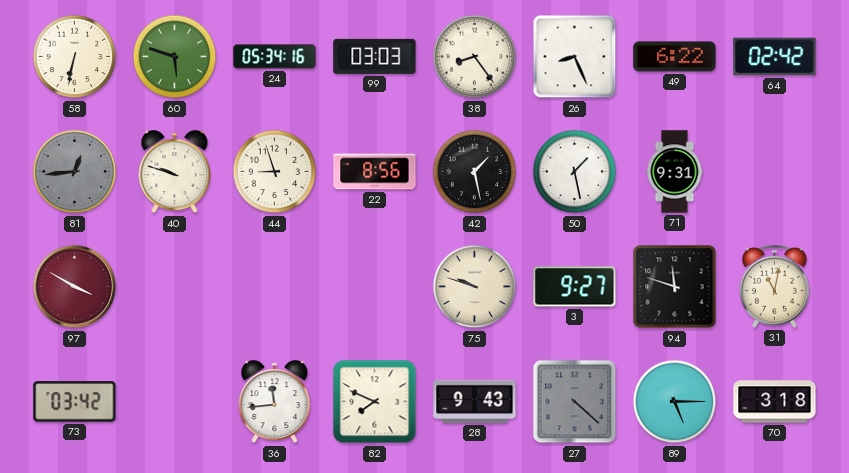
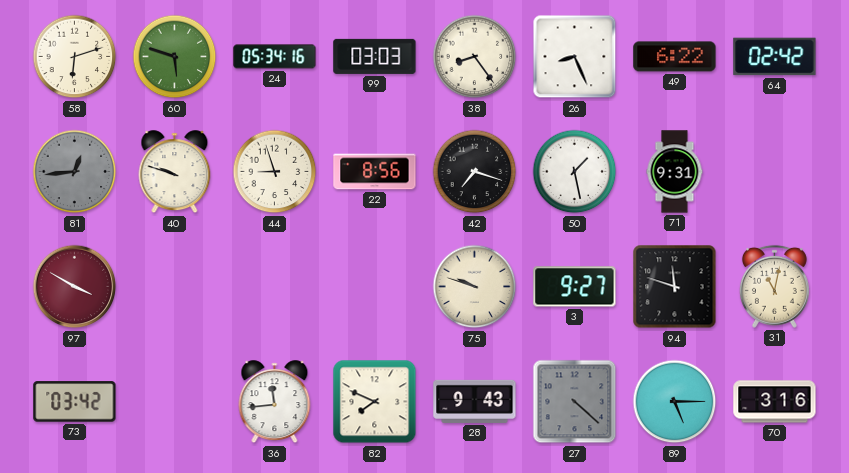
58: 6:32 -> 6:12
42: 1:28 -> 7:18
70: 3:18 -> 3:16
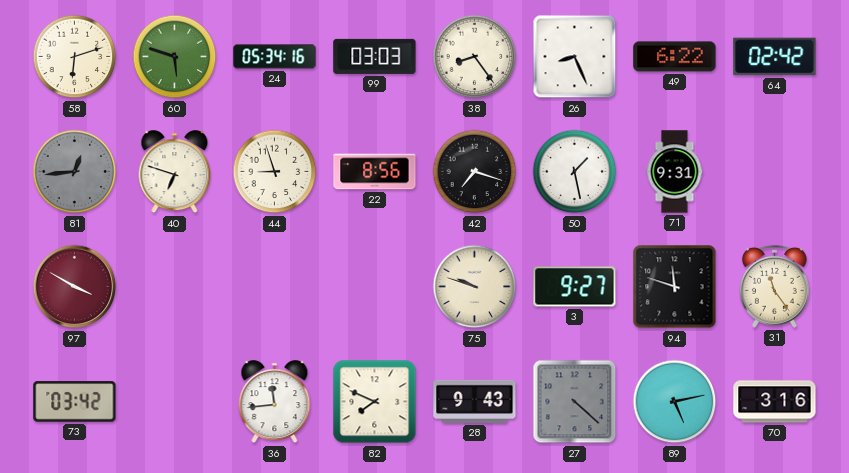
40: 9:48 -> 6:48
31: 11:02 -> 11:24
89: 5:15 -> 5:13
